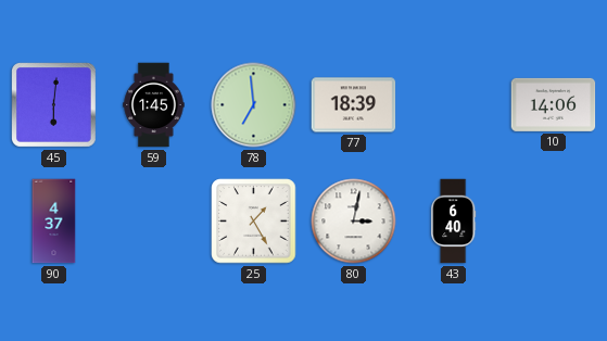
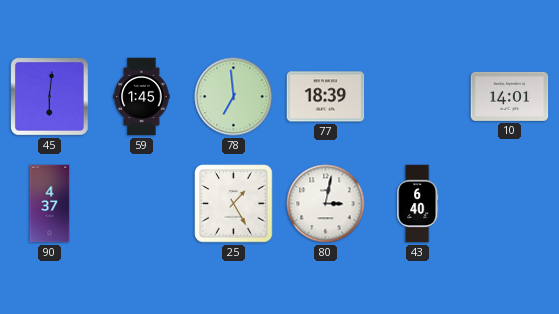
10: 14:06 -> 14:01
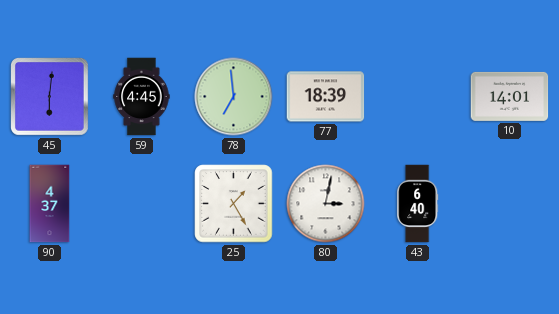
59: 1:45 -> 4:45
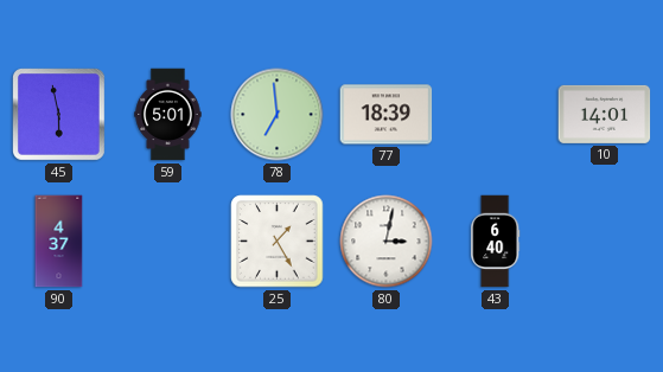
45: 6:01 -> 5:58
59: 4:45 -> 5:01
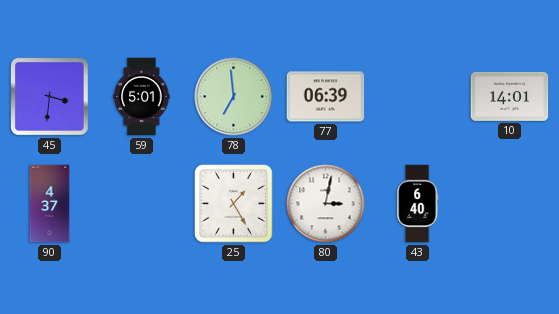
45: 5:58 -> 3:31
77: 18:39 -> 06:39
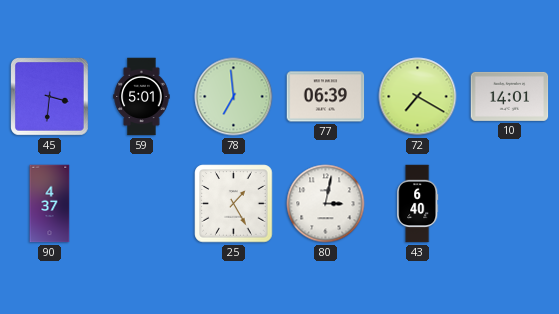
72: none -> 7:20
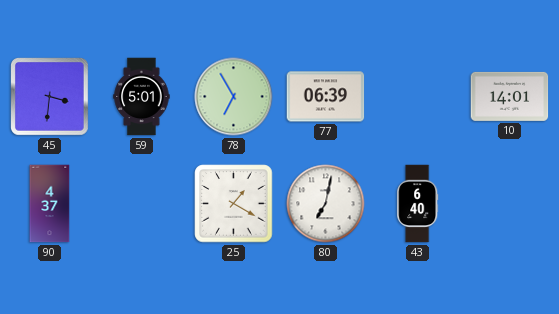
78: 6:59 -> 6:55
72: 7:20 -> none
25: 1:25 -> 1:20
80: 3:02 -> 7:02
